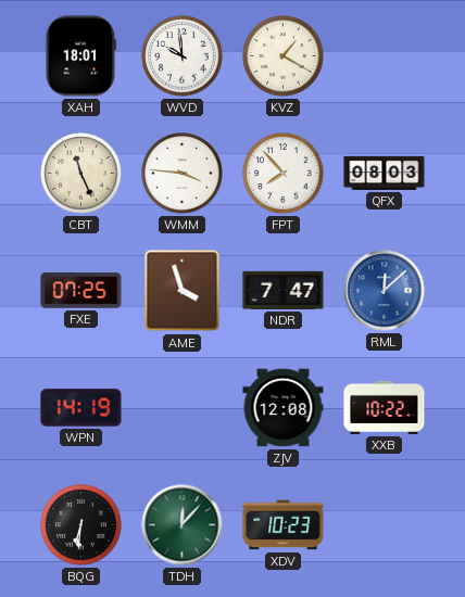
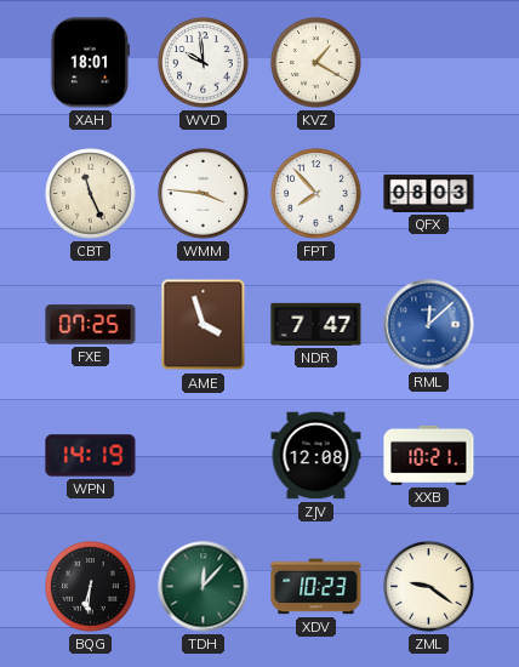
XXB: 10:22 -> 10:21
ZML: none -> 9:21
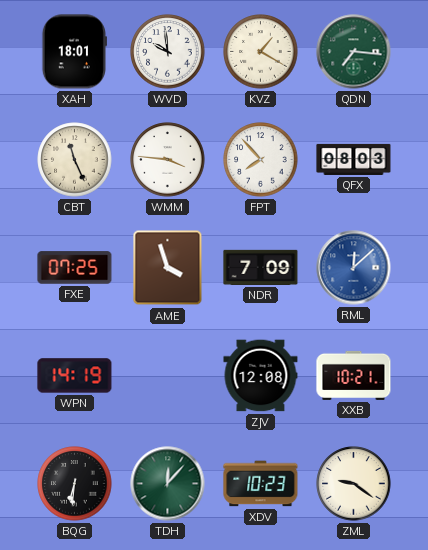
QDN: none -> 7:16
NDR: 7:47 -> 7:09
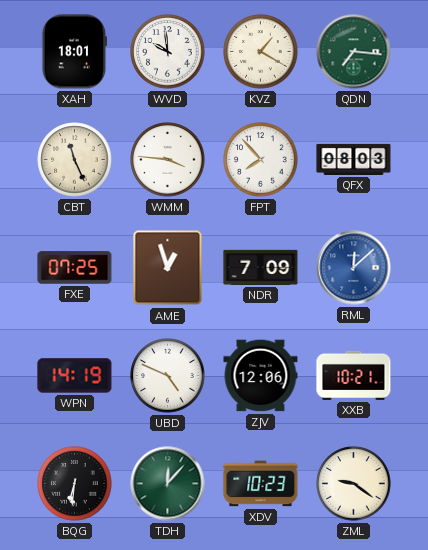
AME: 3:57 -> 12:57
UBD: none -> 4:49
ZJV: 12:08 -> 12:06
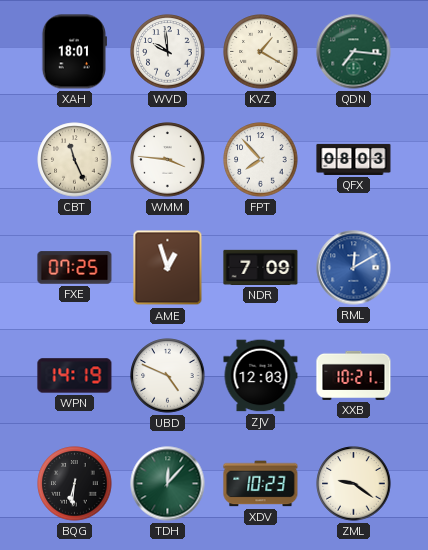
RML: 12:08 -> 12:10
ZJV: 12:06 -> 12:03
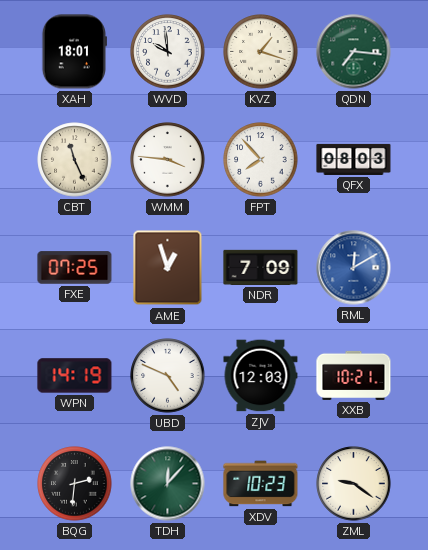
KVZ: 1:20 -> 1:18
BQG: 6:31 -> 2:31
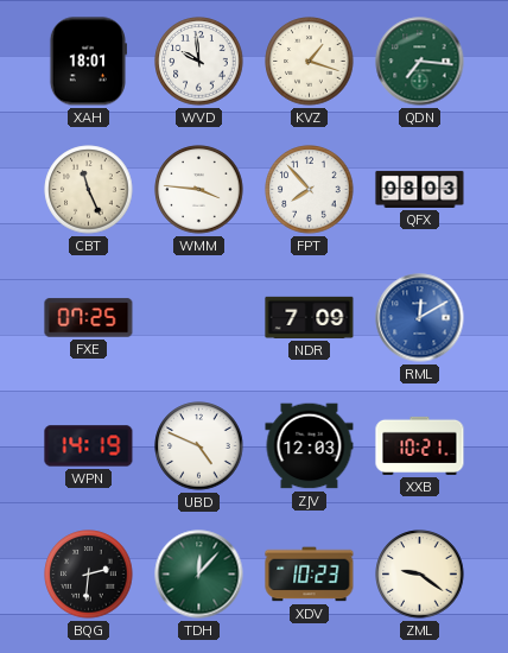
AME: 12:57 -> none
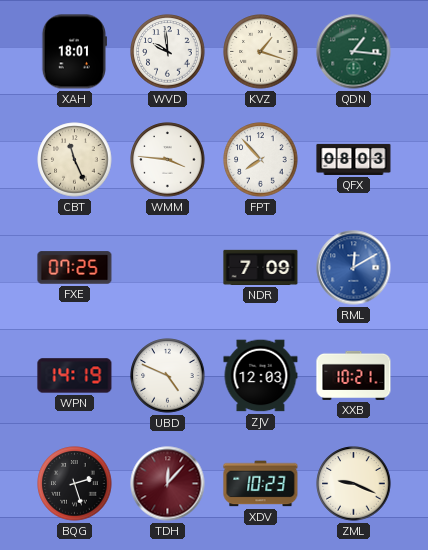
QDN: 7:16 -> 1:16
BQG: 2:31 -> 2:27
TDH dial: green -> burgundy
ZML: 9:21 -> 9:19
